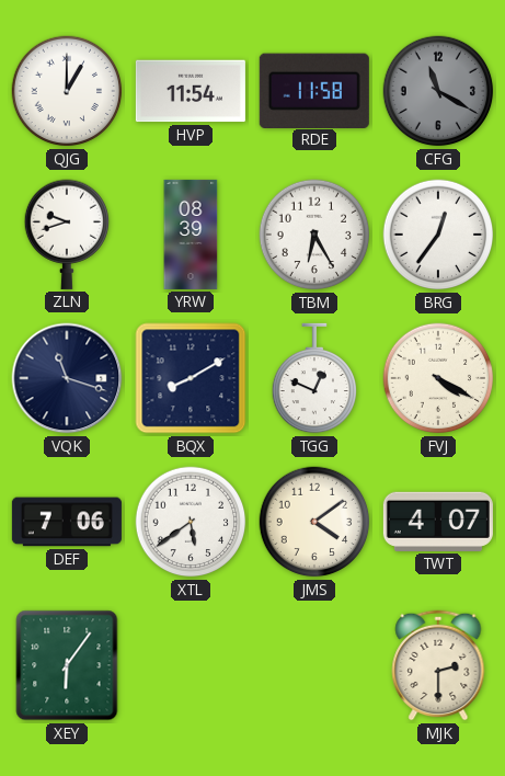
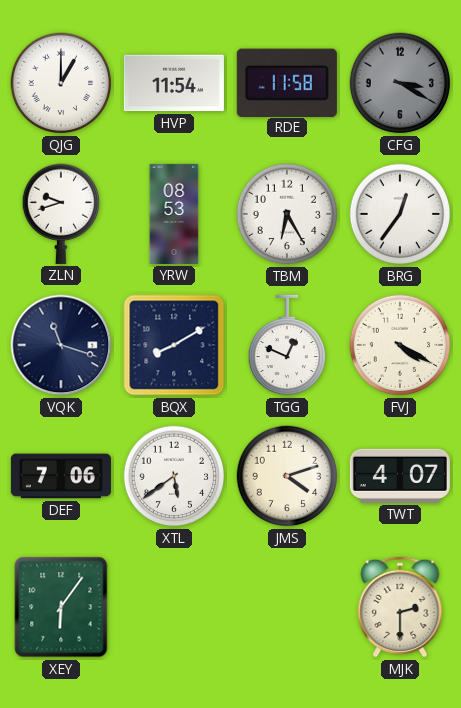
CFG: 11:20 -> 3:20
YRW: 08:39 -> 08:53
JMS: 4:09 -> 4:12
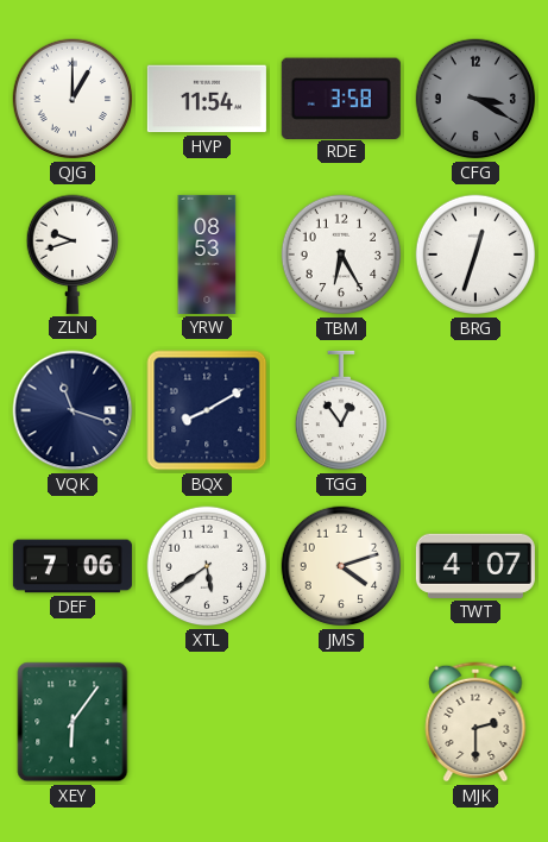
RDE: 11:58 -> 3:58
BRG: 12:36 -> 12:33
TGG: 12:49 -> 12:54
FVJ: 4:20 -> none
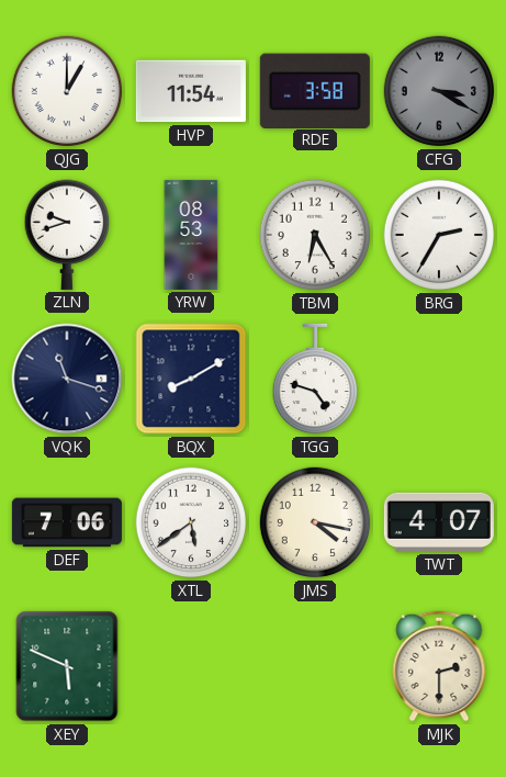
BRG: 12:33 -> 2:35
TGG: 12:54 -> 4:48
JMS: 4:12 -> 4:17
XEY: 6:06 -> 5:49
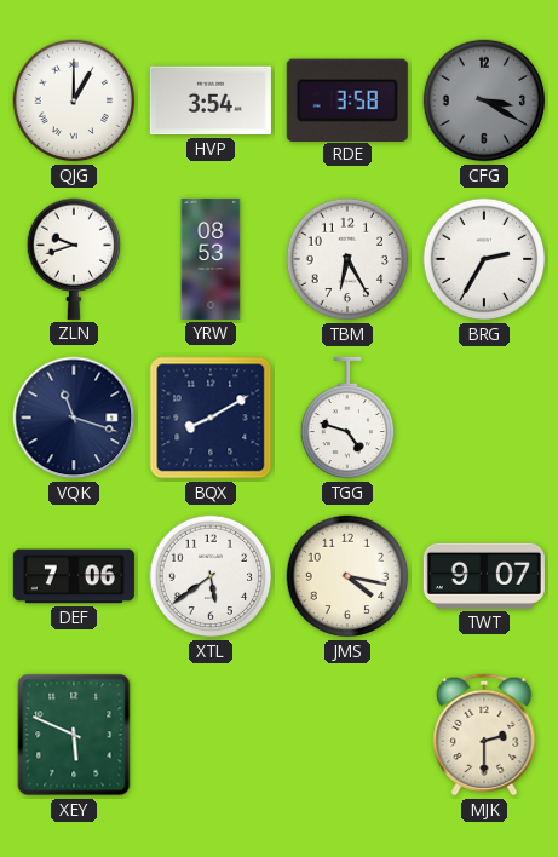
HVP: 11:54 -> 3:54
TWT: 4:07 -> 9:07
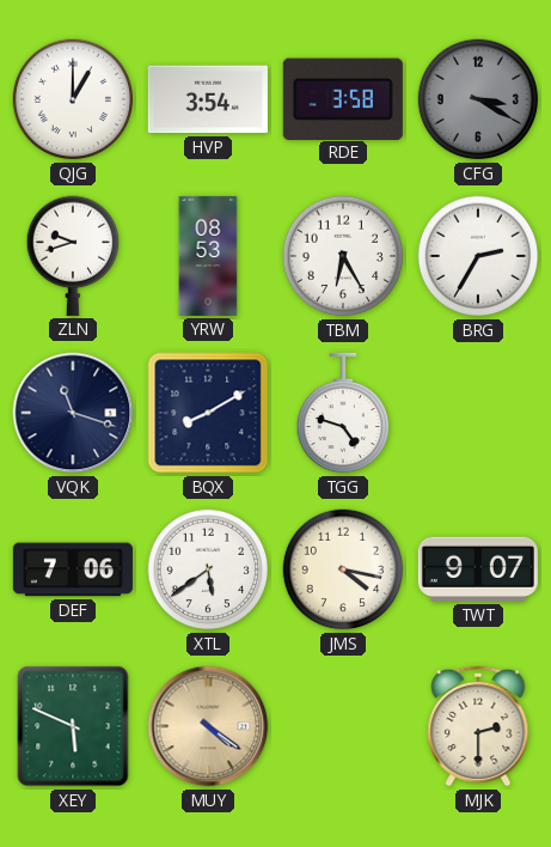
MUY: none -> 4:21
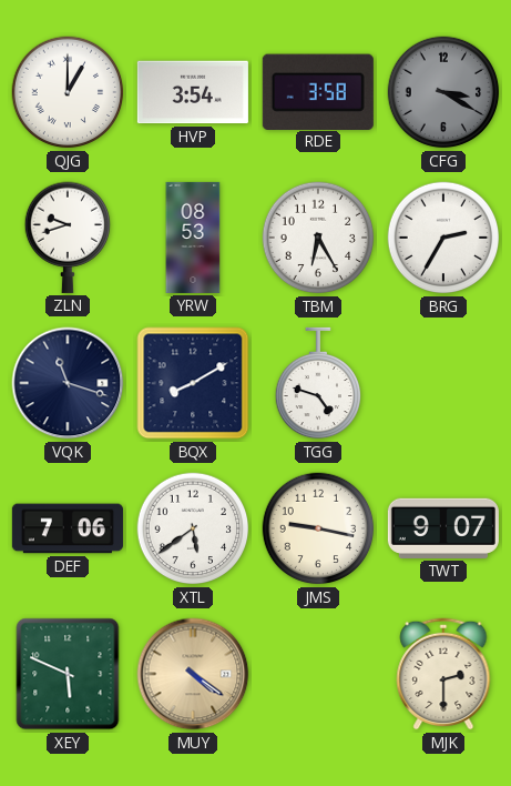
JMS: 4:17 -> 9:17
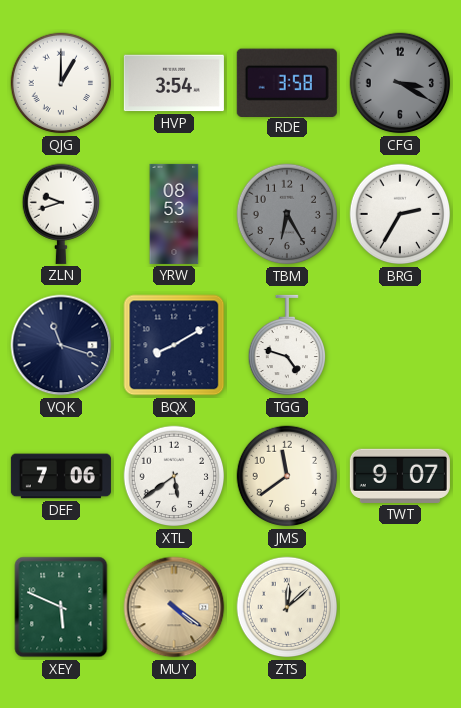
TBM dial: white -> grey
JMS: 9:17 -> 11:39
ZTS: none -> 12:08
MJK: 2:30 -> none
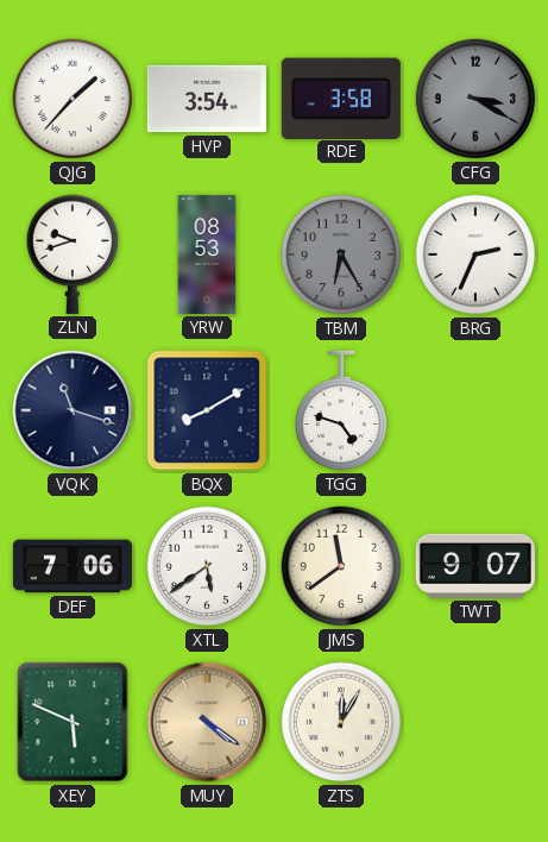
QJG: 1:00 -> 1:37
BRG: 2:35 -> 2:34
ZTS: 12:08 -> 12:05
